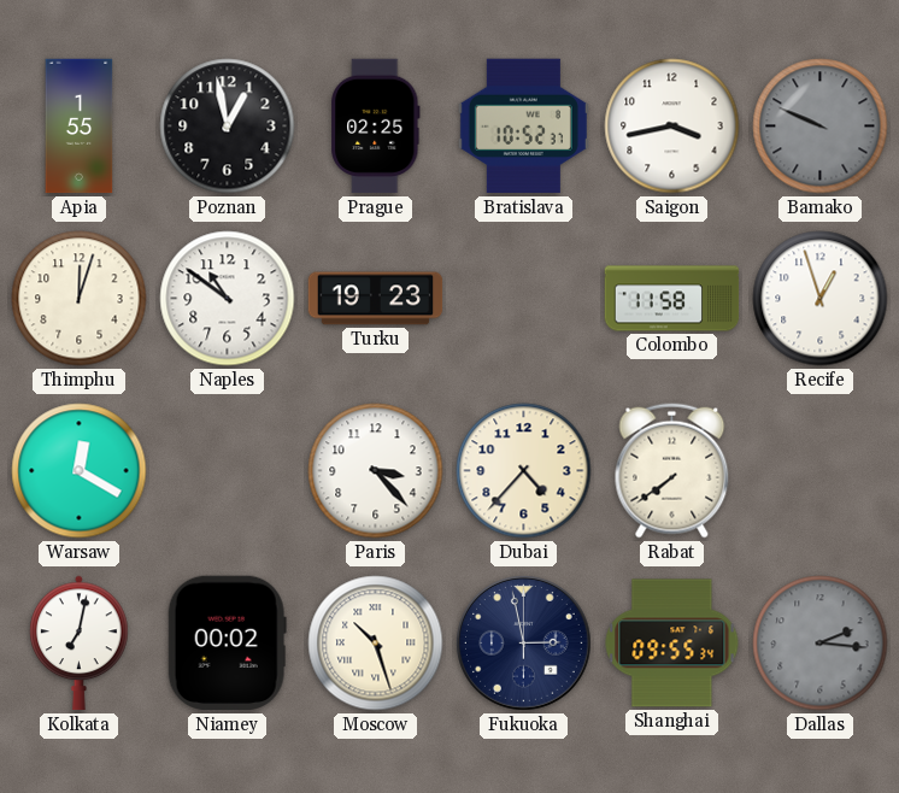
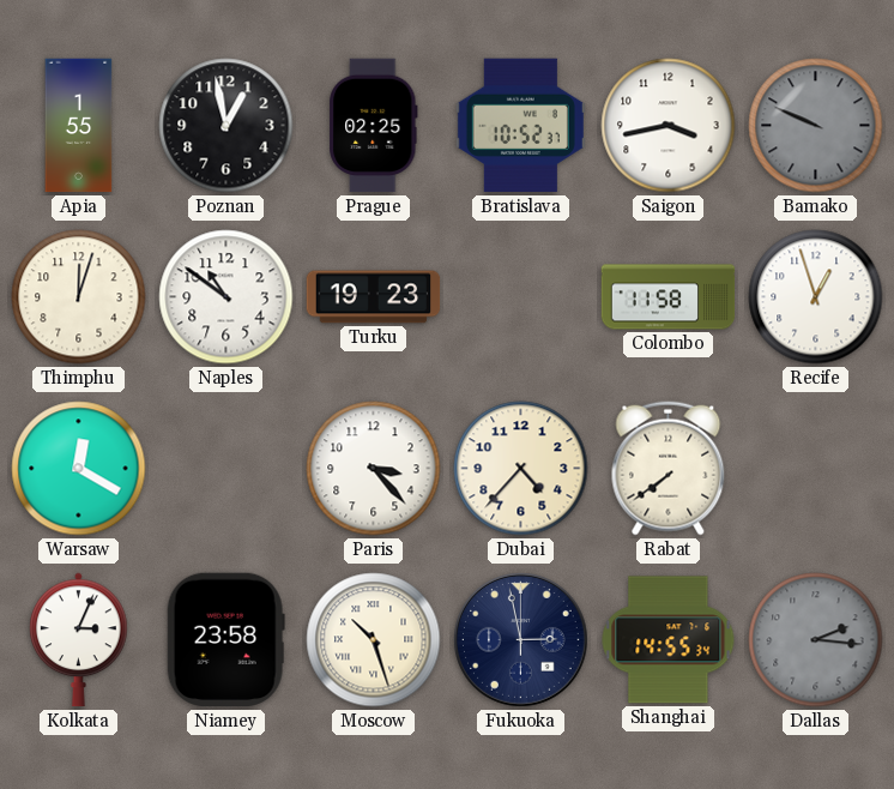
Kolkata: 7:02 -> 3:04
Niamey: 00:02 -> 23:58
Shanghai: 09:55 -> 14:55
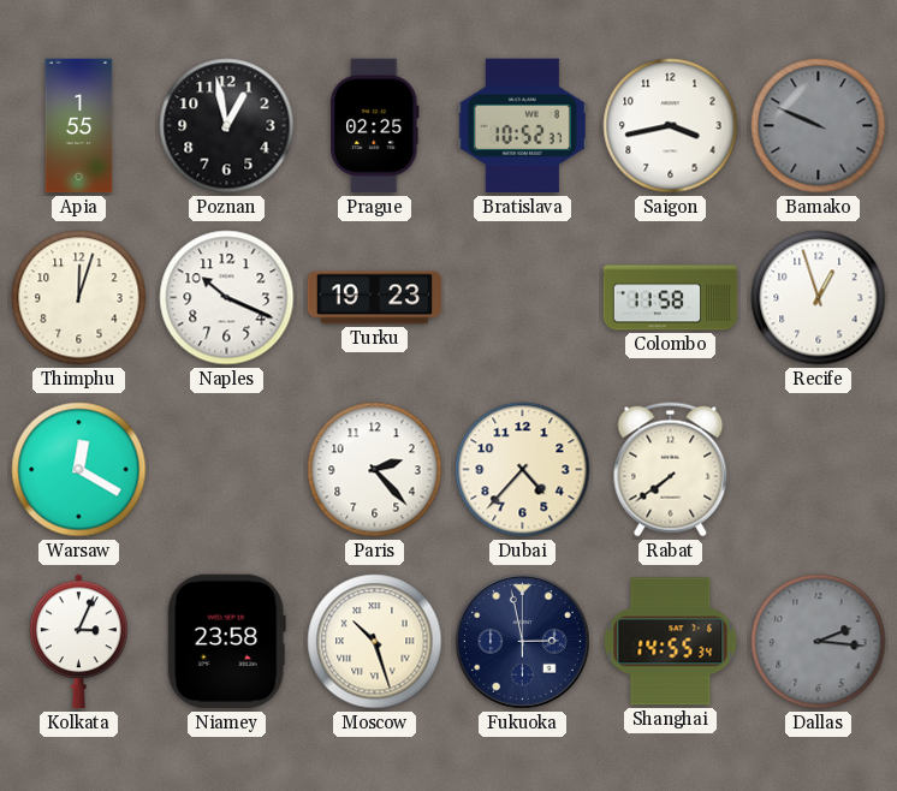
Naples: 10:51 -> 10:19
Paris: 3:23 -> 2:23
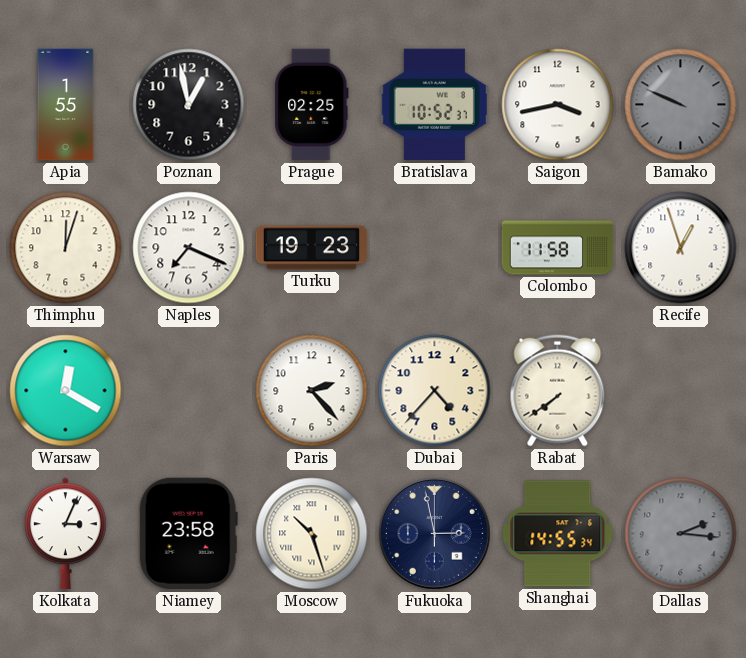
Naples: 10:19 -> 7:19
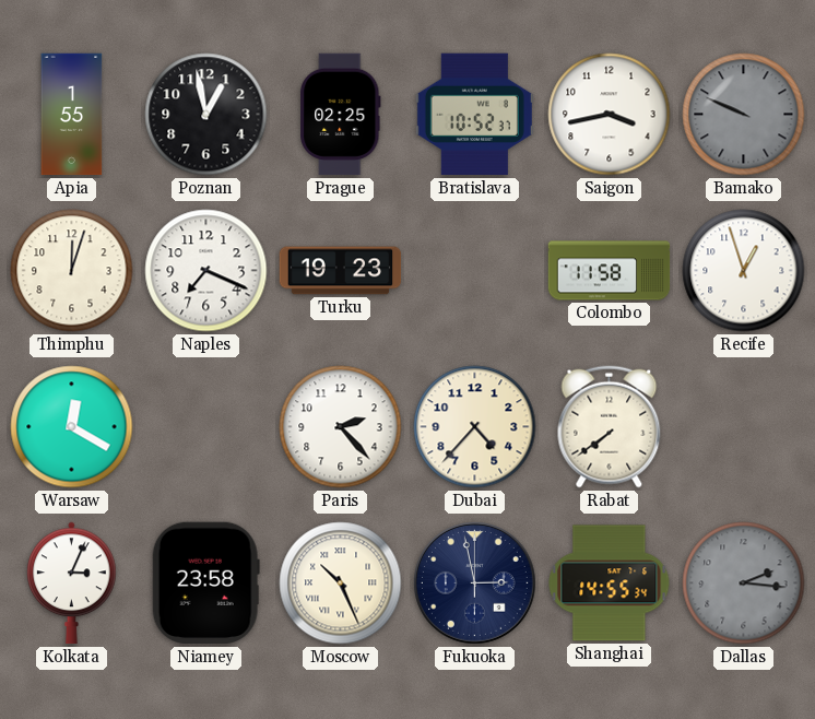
Moscow: 10:27 -> 10:26
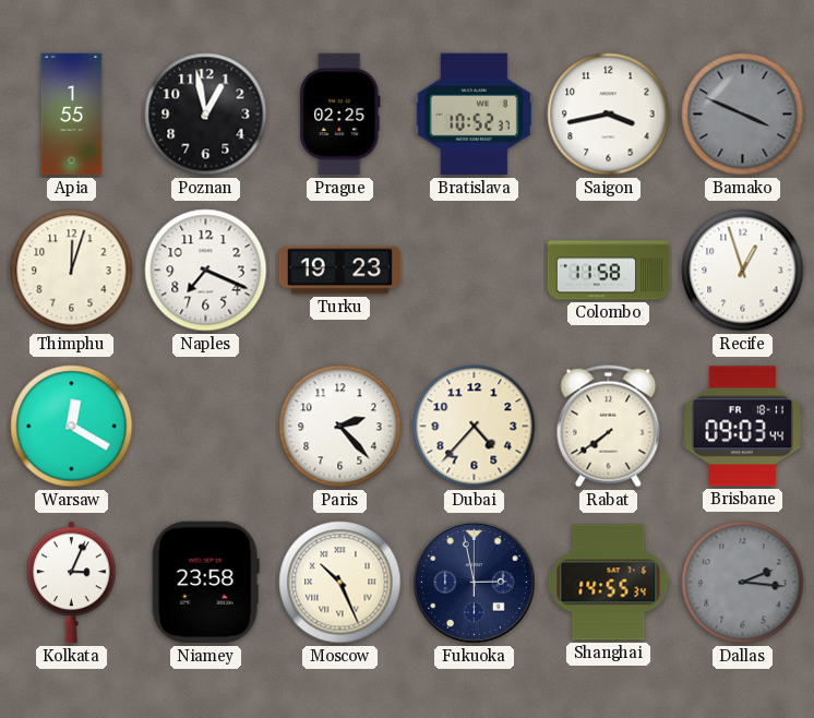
Bamako: 9:49 -> 3:49
Brisbane: none -> 09:03
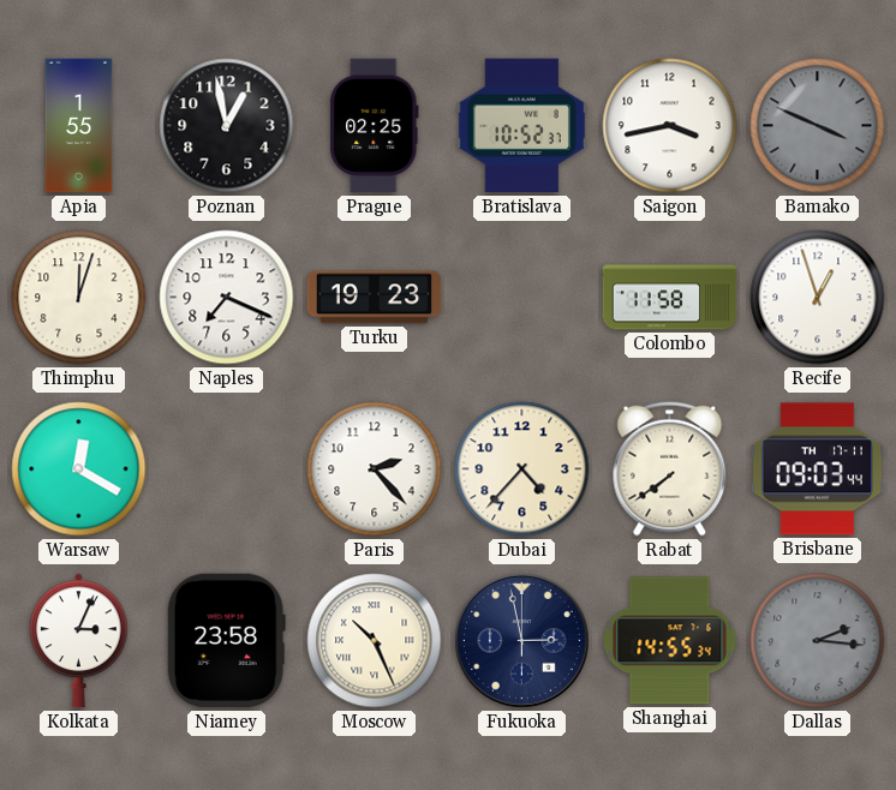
Brisbane date: FR 18-11 -> TH 17-11
